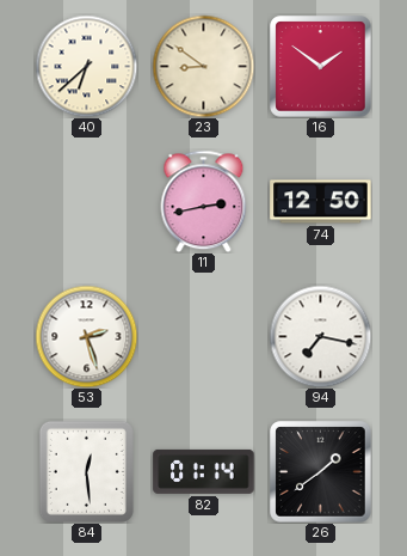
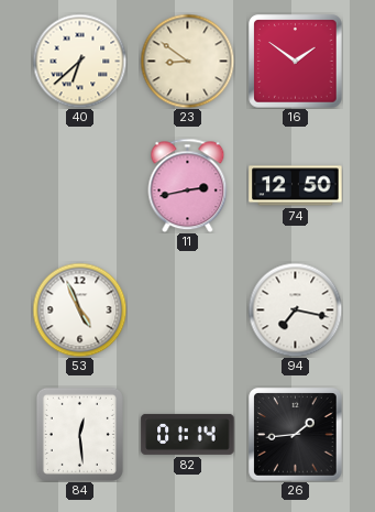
53: 2:27 -> 4:56
26: 1:39 -> 1:44
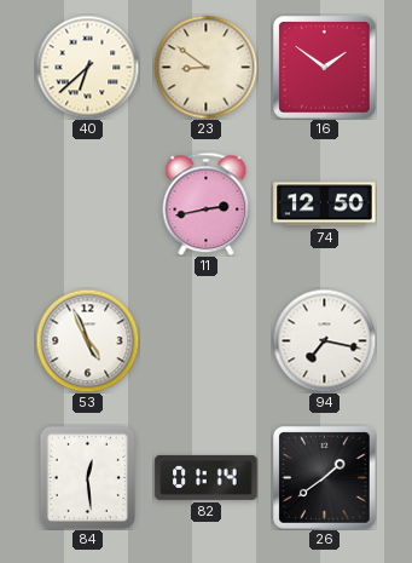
26: 1:44 -> 1:39
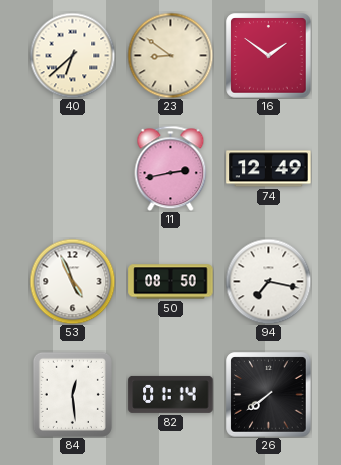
74: 12:50 -> 12:49
50: none -> 08:50
26: 1:39 -> 7:39
